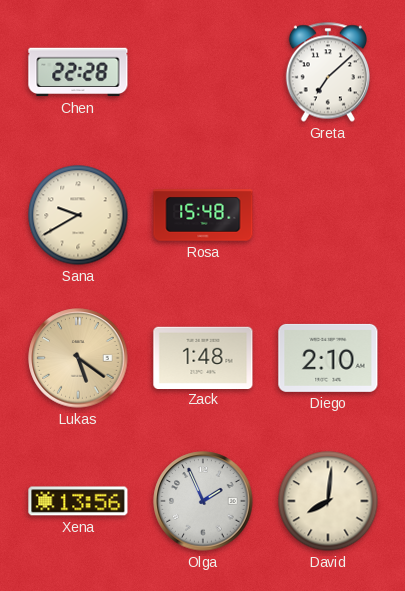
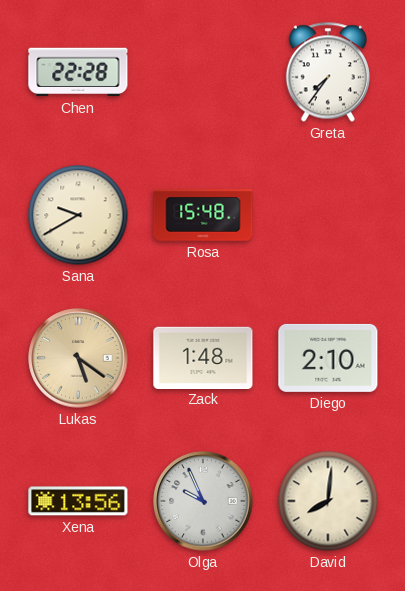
Greta: 7:08 -> 7:36
Olga: 1:56 -> 9:56
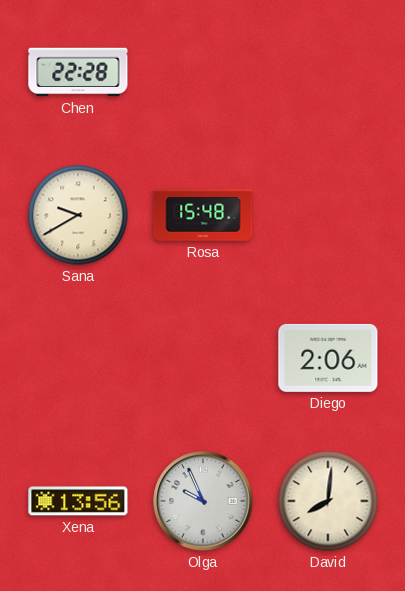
Greta: 7:36 -> none
Lukas: 5:21 -> none
Zack: 1:48 -> none
Diego: 2:10 -> 2:06
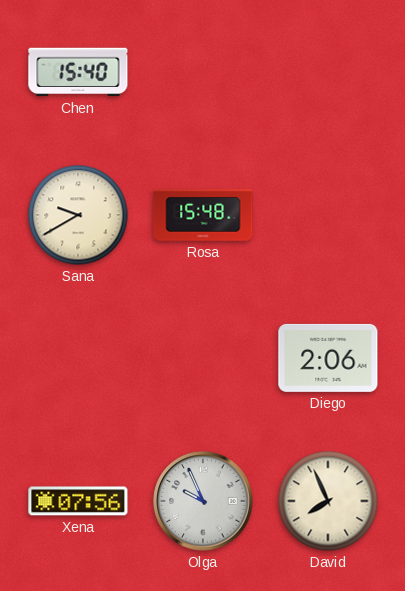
Chen: 22:28 -> 15:40
Xena: 13:56 -> 07:56
David: 8:01 -> 7:56
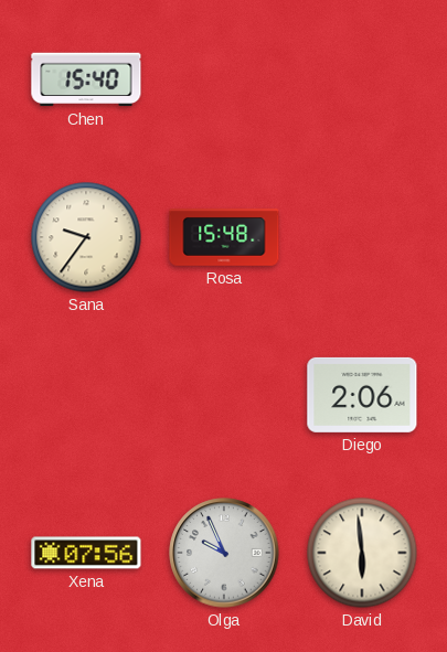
Sana: 9:40 -> 9:36
David: 7:56 -> 5:59
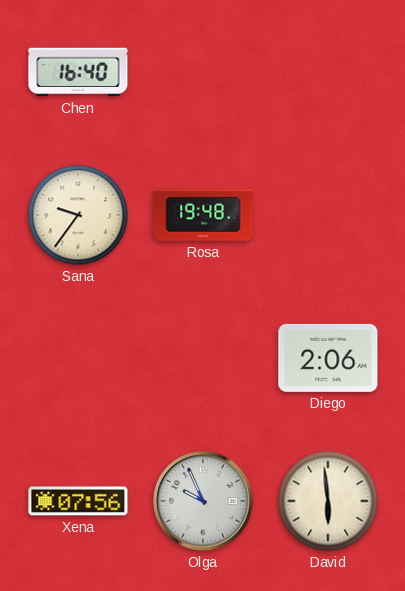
Chen: 15:40 -> 16:40
Rosa: 15:48 -> 19:48
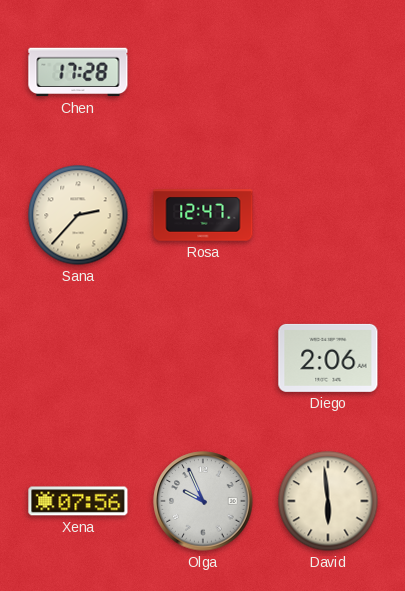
Chen: 16:40 -> 17:28
Sana: 9:36 -> 2:37
Rosa: 19:48 -> 12:47
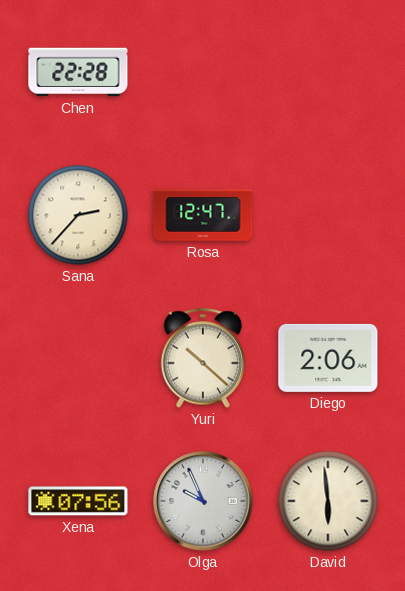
Chen: 17:28 -> 22:28
Yuri: none -> 10:22
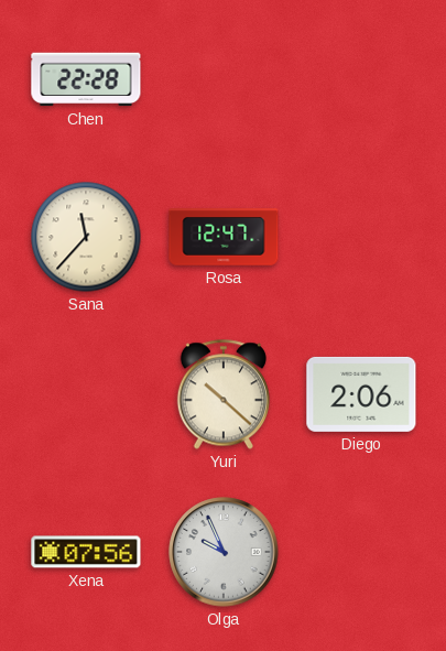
Sana: 2:37 -> 11:37
David: 5:59 -> none
